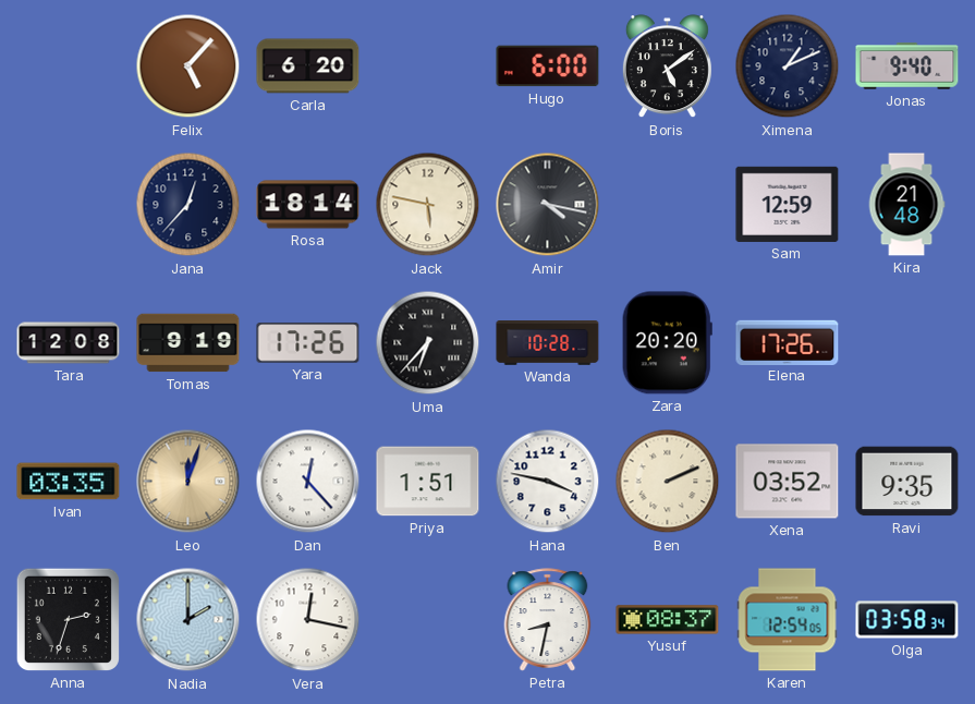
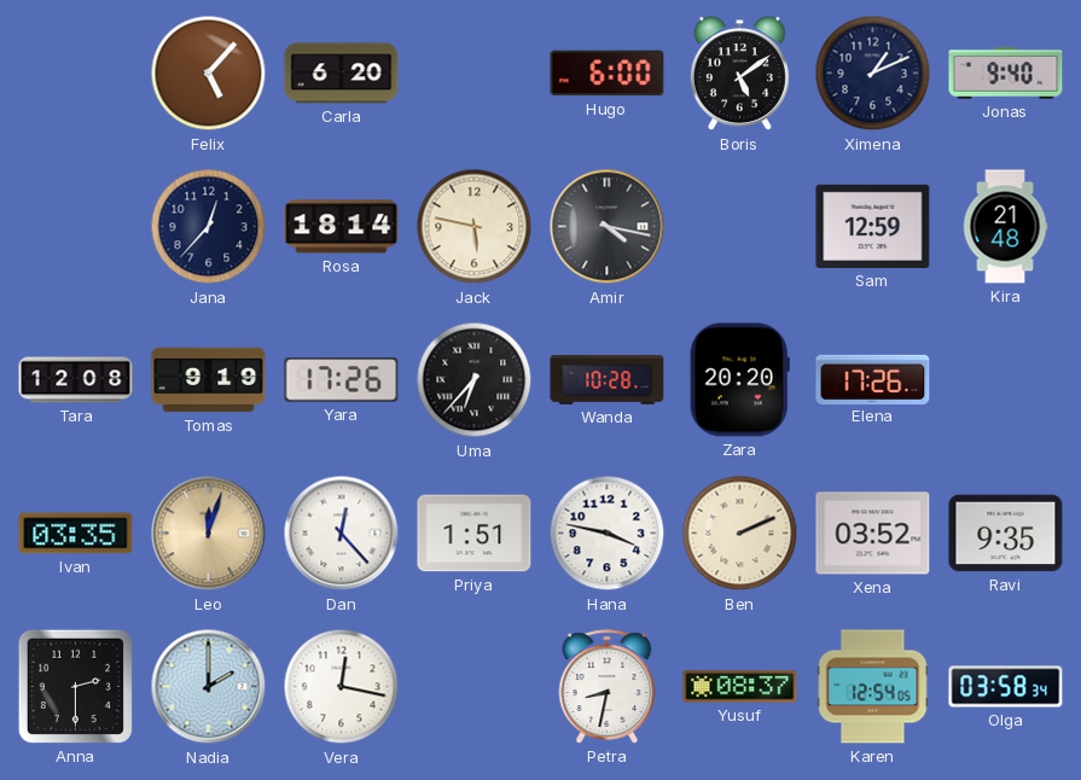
Anna: 2:33 -> 2:30
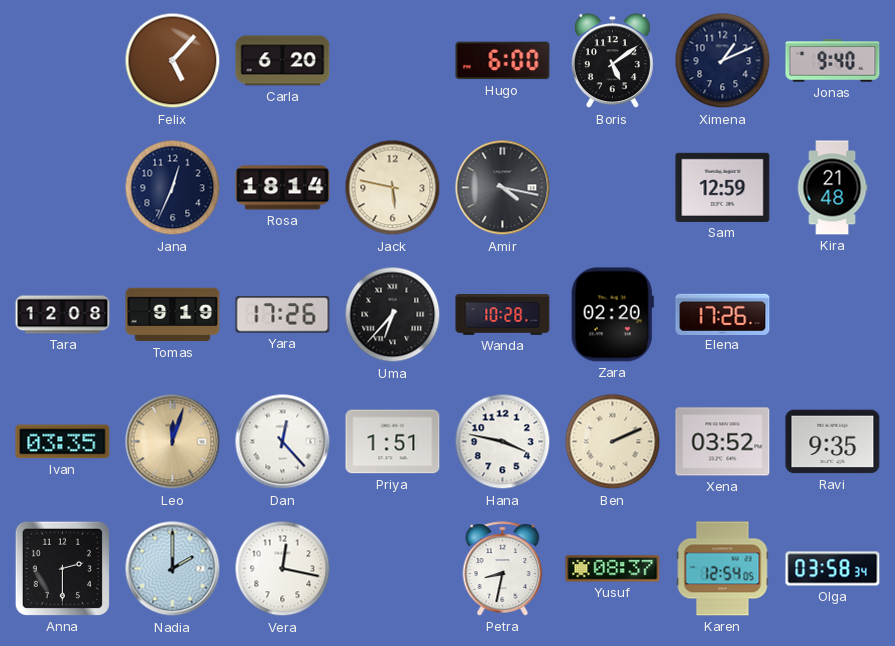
Jana: 12:37 -> 12:34
Zara: 20:20 -> 02:20
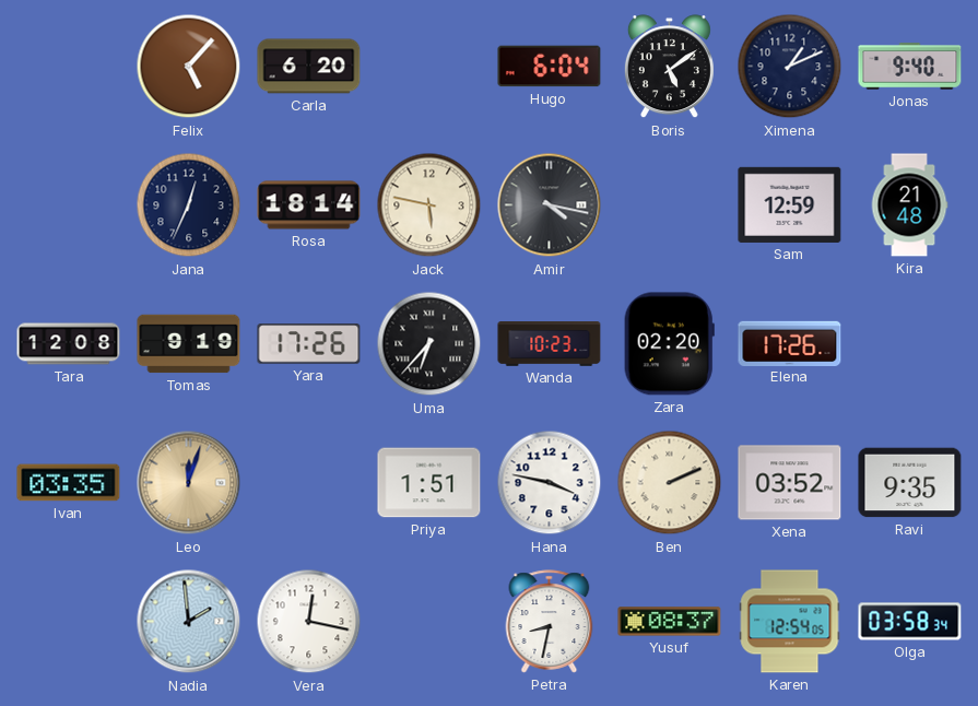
Hugo: 6:00 -> 6:04
Wanda: 10:28 -> 10:23
Dan: 12:23 -> none
Anna: 2:30 -> none
Nadia: 2:00 -> 1:59
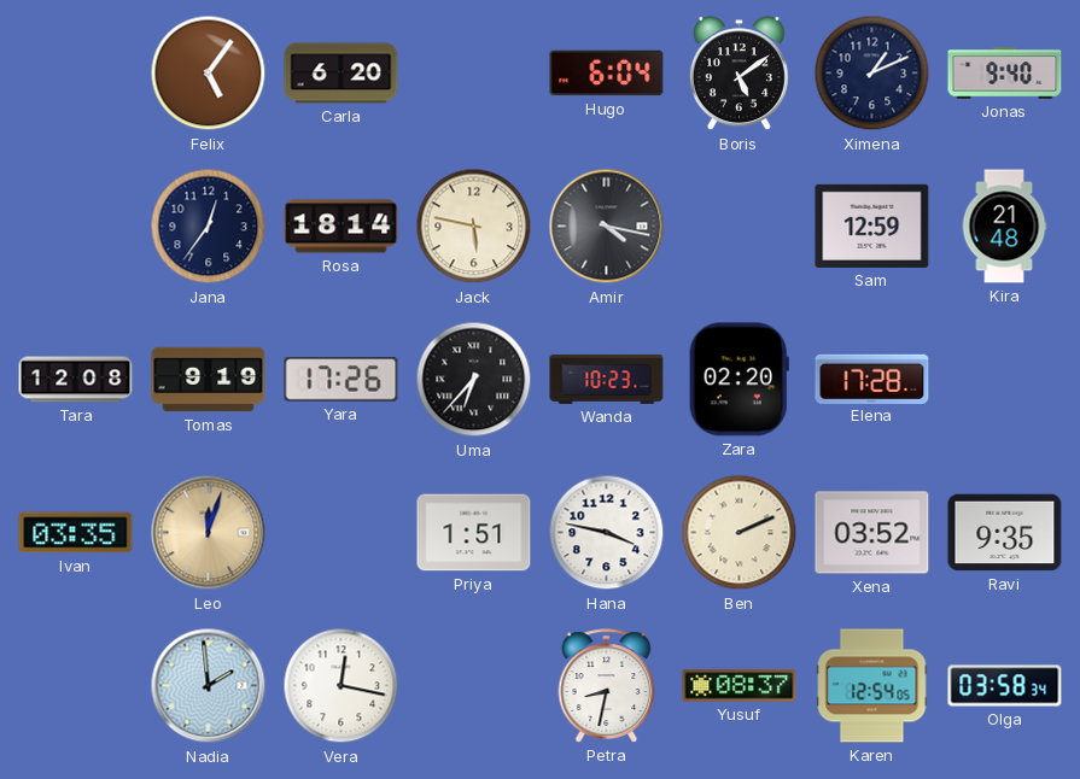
Felix: 5:07 -> 5:06
Jana: 12:34 -> 12:36
Elena: 17:26 -> 17:28
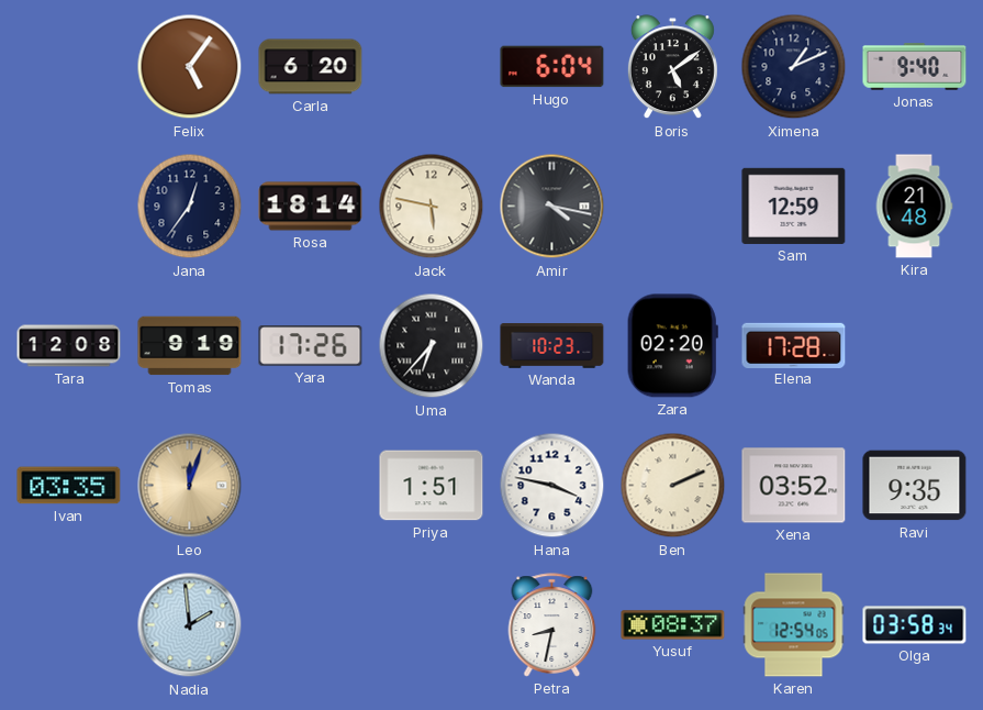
Vera: 12:17 -> none
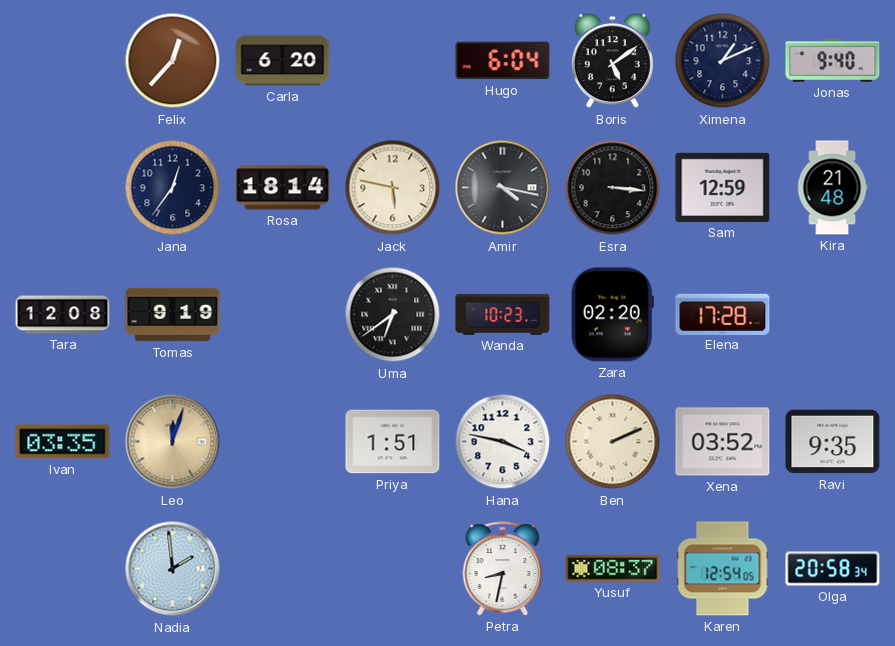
Felix: 5:06 -> 12:37
Esra: none -> 3:16
Yara: 17:26 -> none
Uma: 6:37 -> 6:39
Olga: 03:58 -> 20:58
